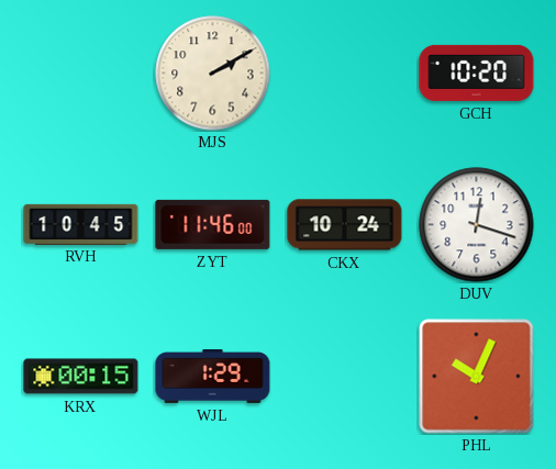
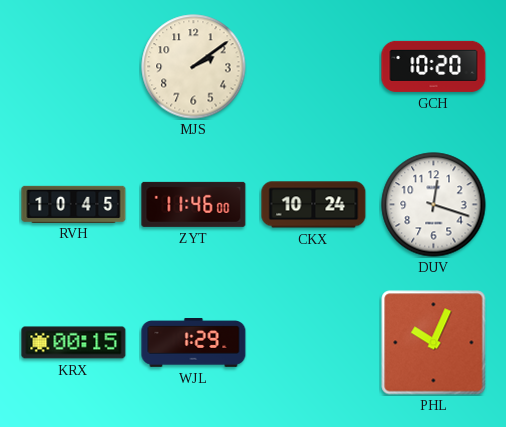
MJS: 2:10 -> 2:09
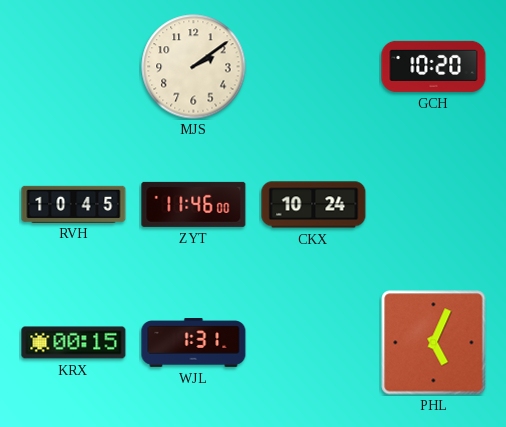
DUV: 12:18 -> none
WJL: 1:29 -> 1:31
PHL: 10:04 -> 5:04
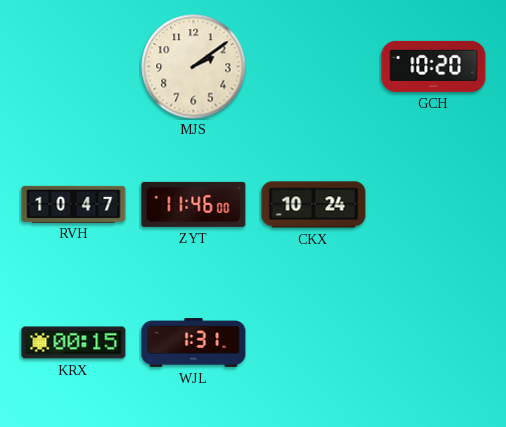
RVH: 10:45 -> 10:47
PHL: 5:04 -> none
